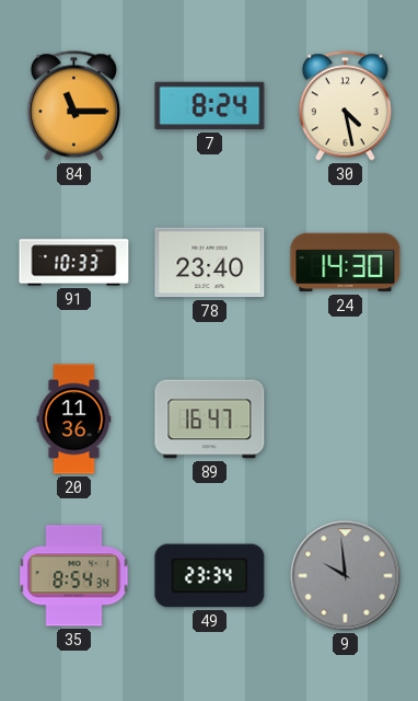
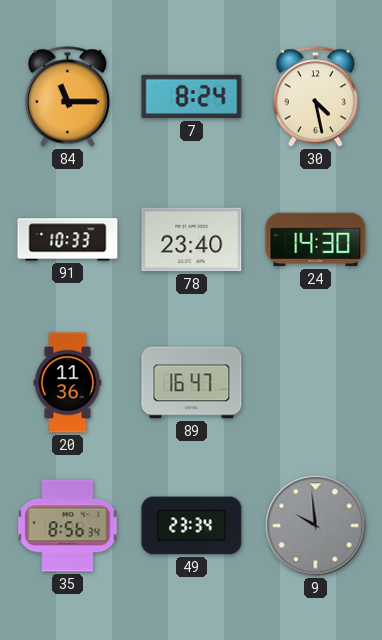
35: 8:54 -> 8:56
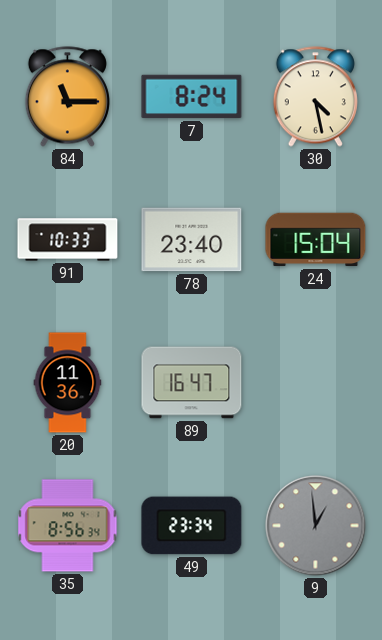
24: 14:30 -> 15:04
9: 9:59 -> 12:59
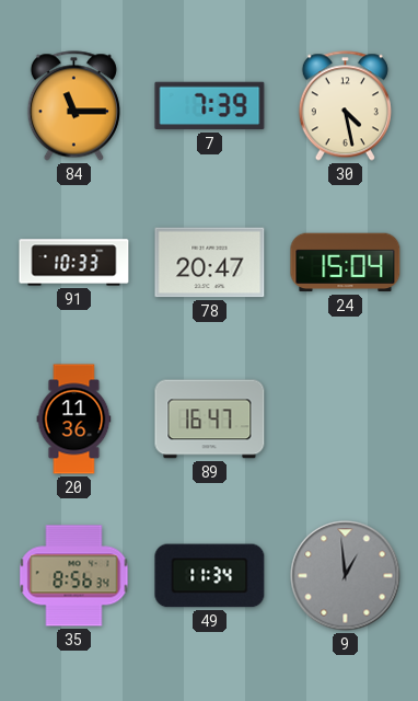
7: 8:24 -> 7:39
78: 23:40 -> 20:47
49: 23:34 -> 11:34
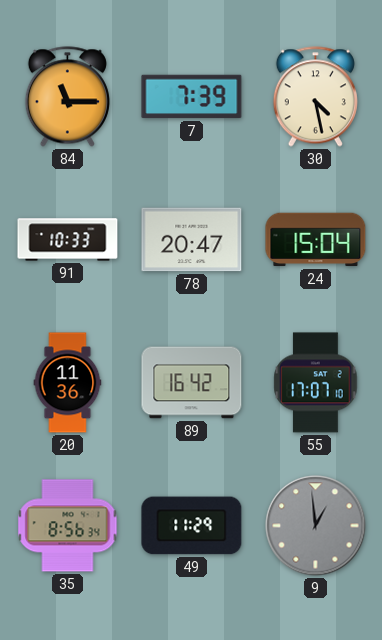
89: 16:47 -> 16:42
55: none -> 17:07
49: 11:34 -> 11:29
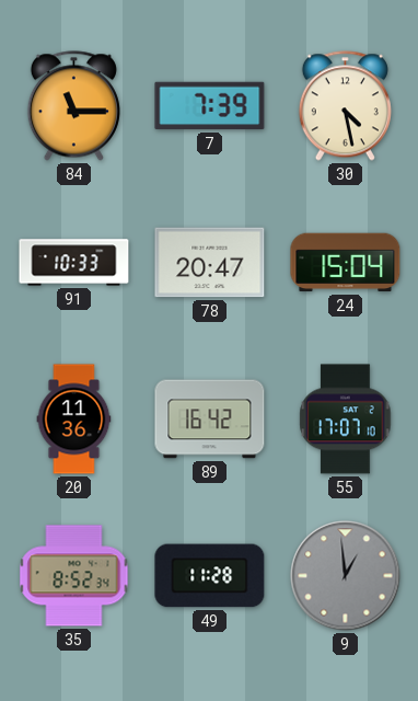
35: 8:56 -> 8:52
49: 11:29 -> 11:28
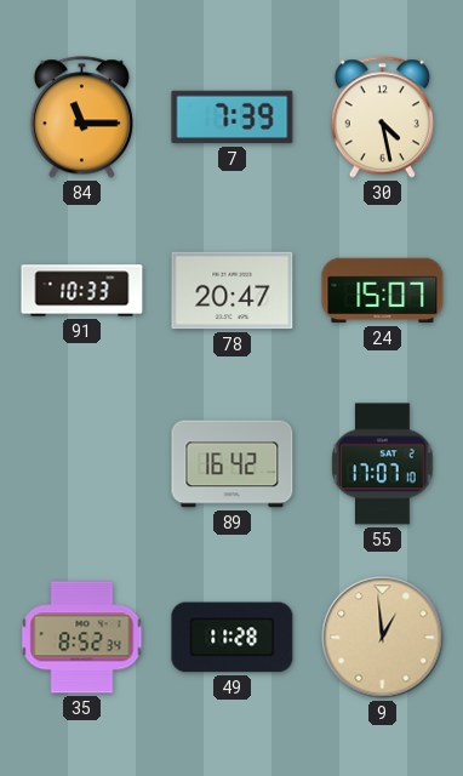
24: 15:04 -> 15:07
20: 11:36 -> none
9 dial: grey -> champagne
